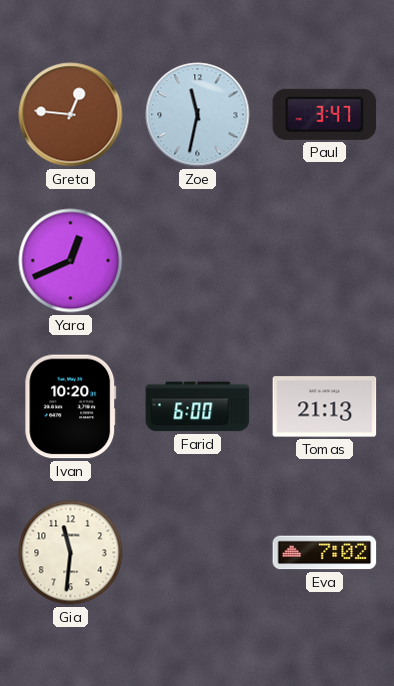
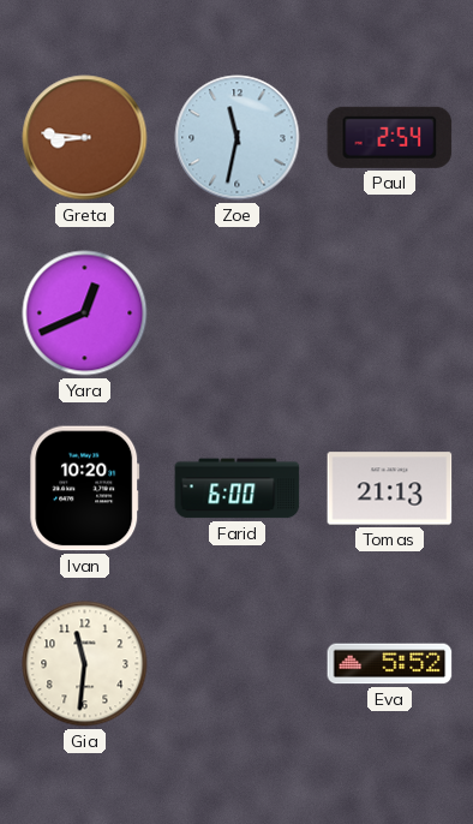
Greta: 12:46 -> 8:46
Paul: 3:47 -> 2:54
Eva: 7:02 -> 5:52
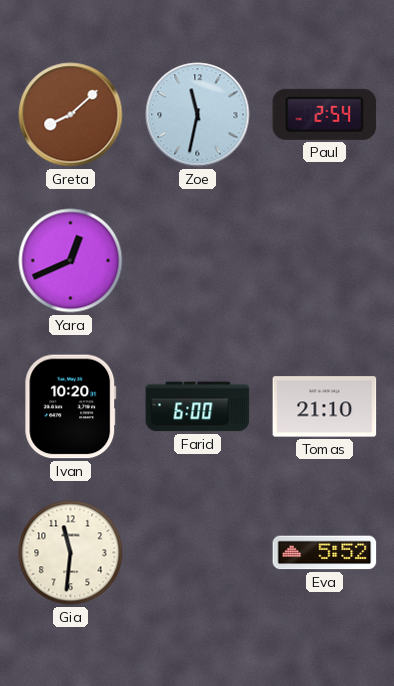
Greta: 8:46 -> 8:08
Tomas: 21:13 -> 21:10
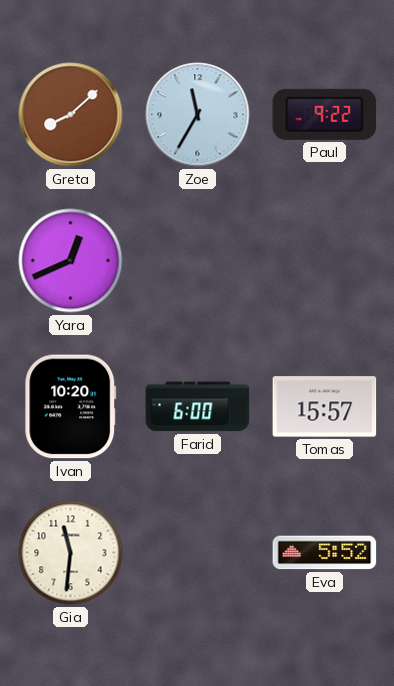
Zoe: 11:32 -> 11:35
Paul: 2:54 -> 9:22
Tomas: 21:10 -> 15:57
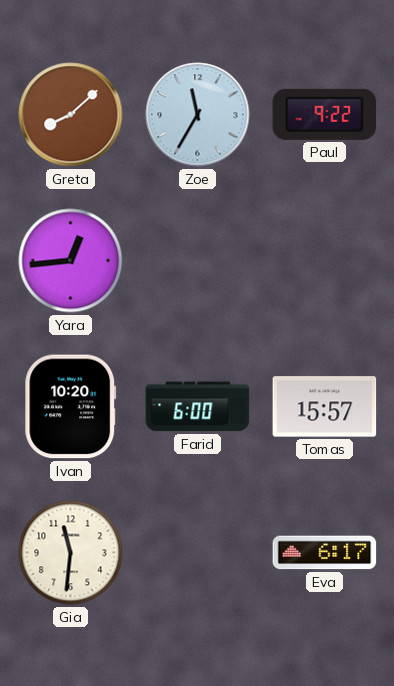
Yara: 12:41 -> 12:44
Eva: 5:52 -> 6:17
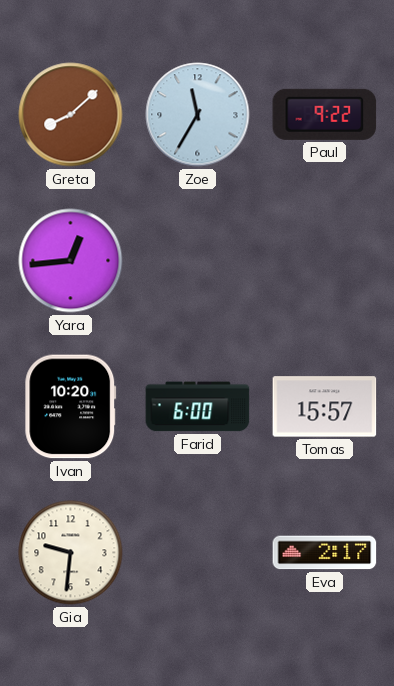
Gia: 11:31 -> 9:31
Eva: 6:17 -> 2:17
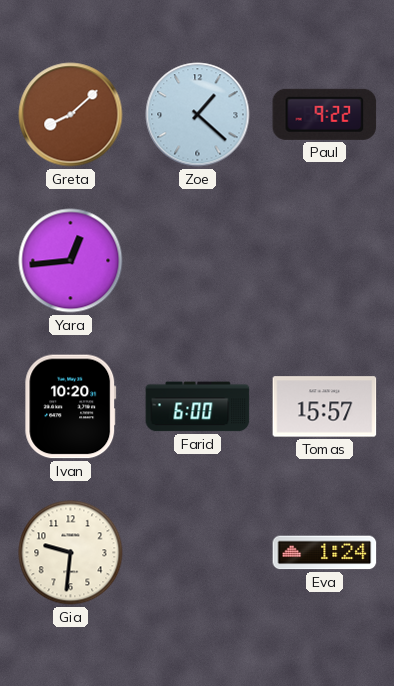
Zoe: 11:35 -> 1:22
Eva: 2:17 -> 1:24
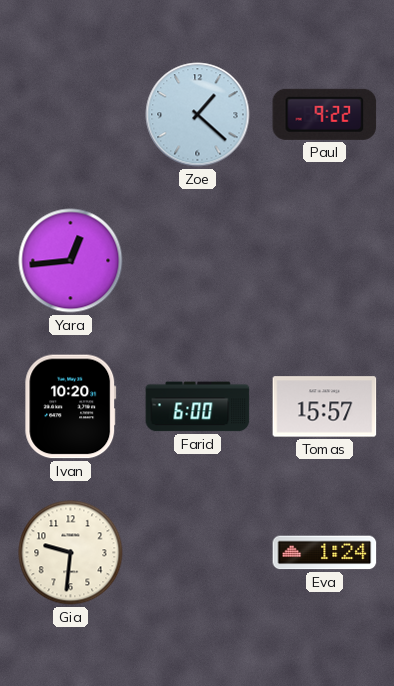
Greta: 8:08 -> none
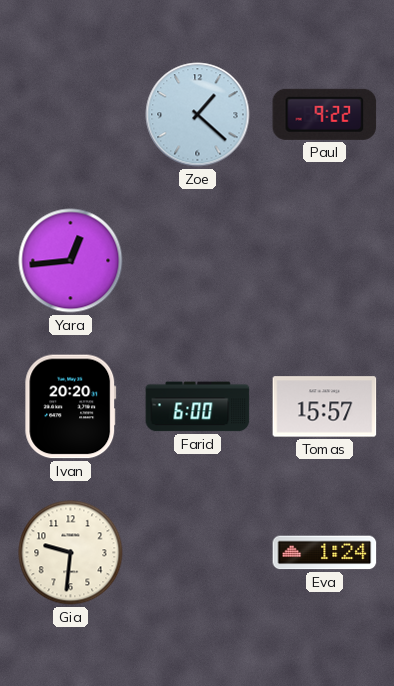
Ivan: 10:20 -> 20:20
